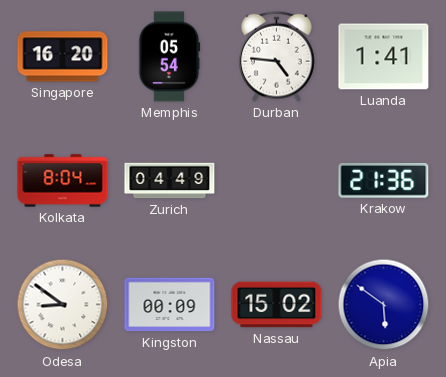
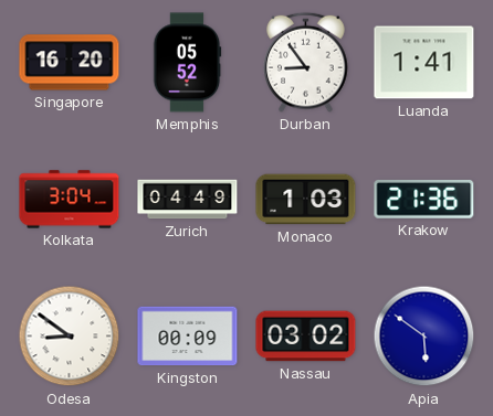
Memphis: 05:54 -> 05:52
Durban: 4:46 -> 8:54
Kolkata: 8:04 -> 3:04
Monaco: none -> 1:03
Nassau: 15:02 -> 03:02
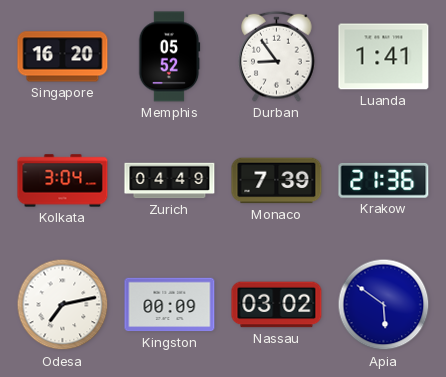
Monaco: 1:03 -> 7:39
Odesa: 8:51 -> 7:13
